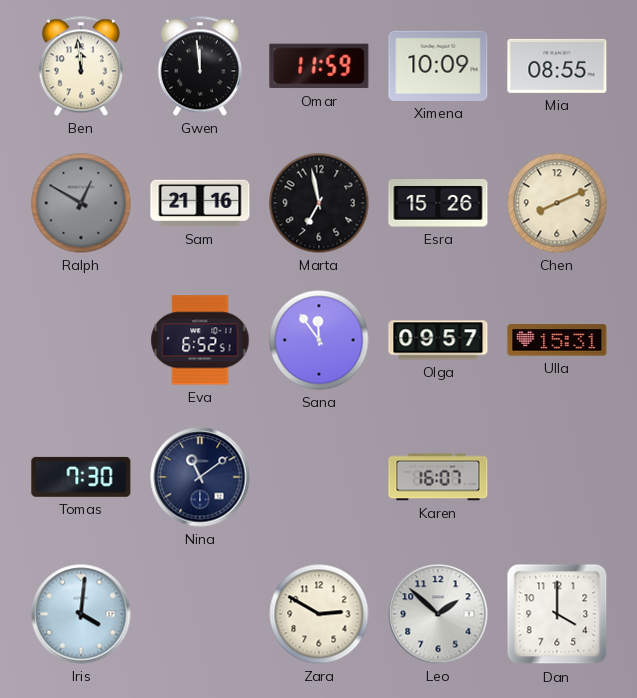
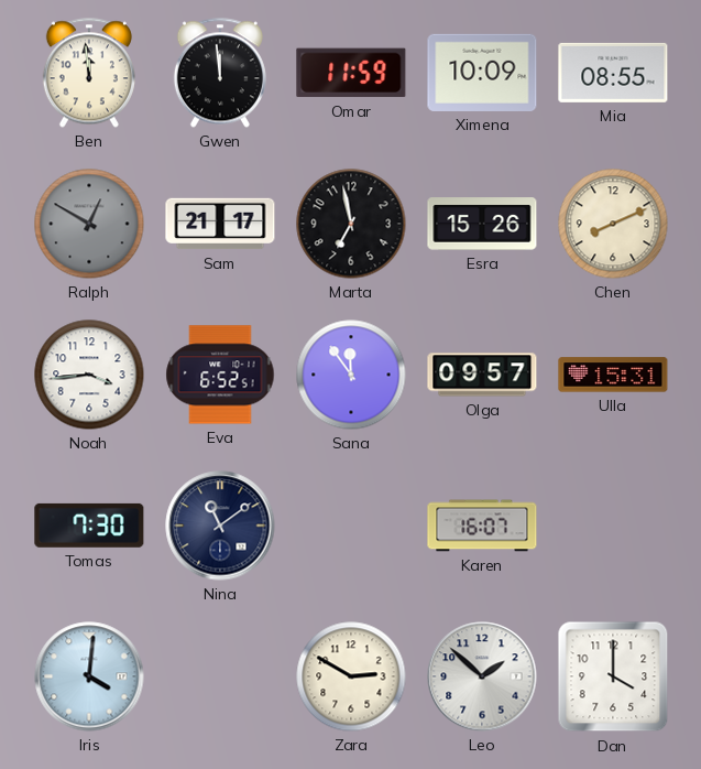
Sam: 21:16 -> 21:17
Noah: none -> 3:44
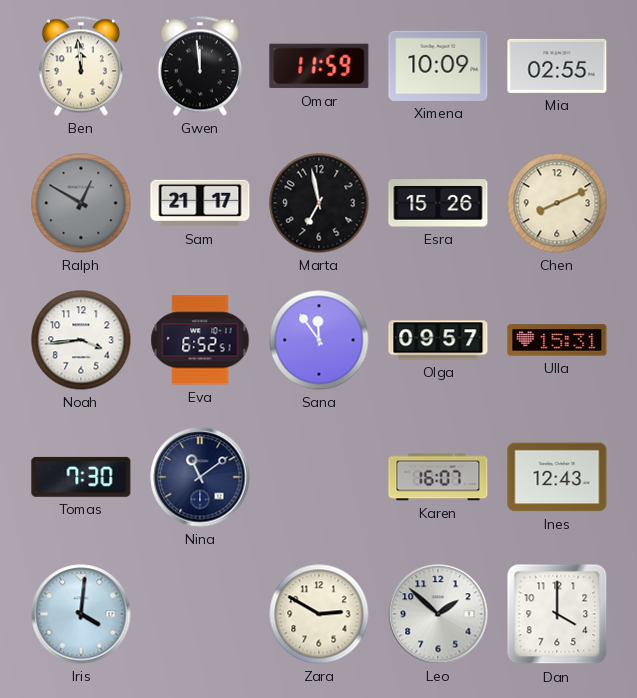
Mia: 08:55 -> 02:55
Ines: none -> 12:43
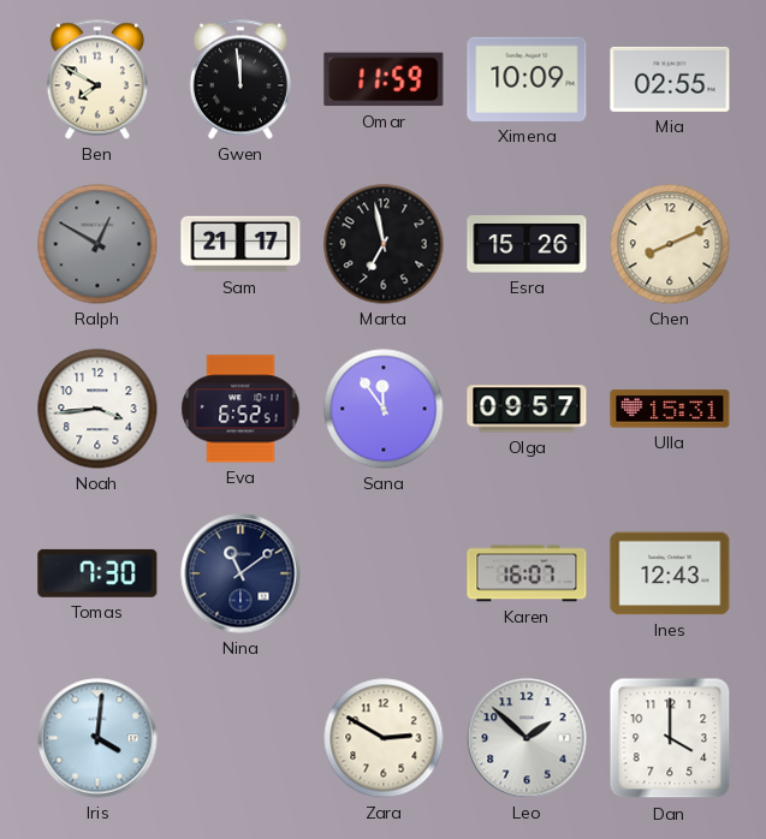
Ben: 11:59 -> 7:50
